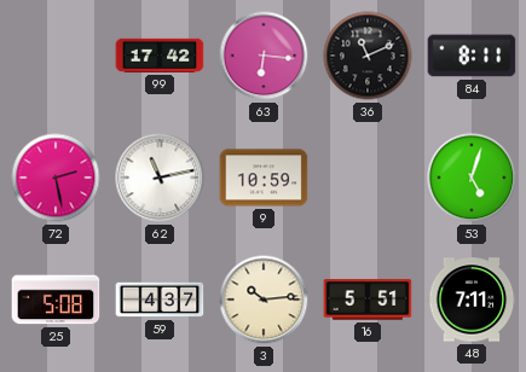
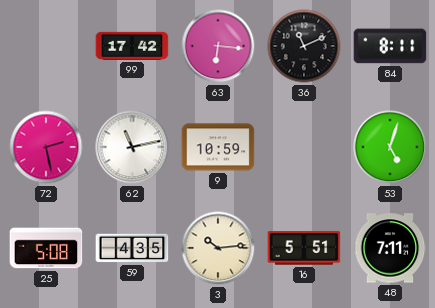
59: 4:37 -> 4:35
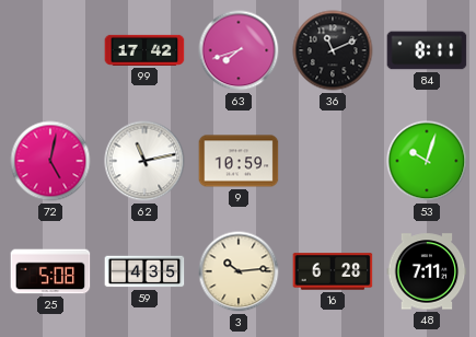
63: 6:16 -> 7:42
72: 2:28 -> 5:02
53: 5:03 -> 10:03
16: 5:51 -> 6:28
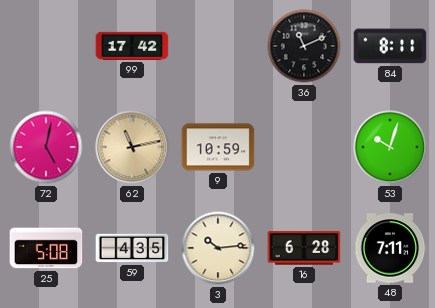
63: 7:42 -> none
62 dial: white -> champagne
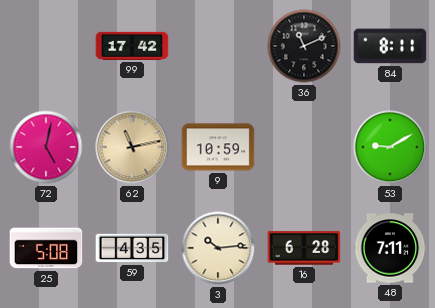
53: 10:03 -> 9:10
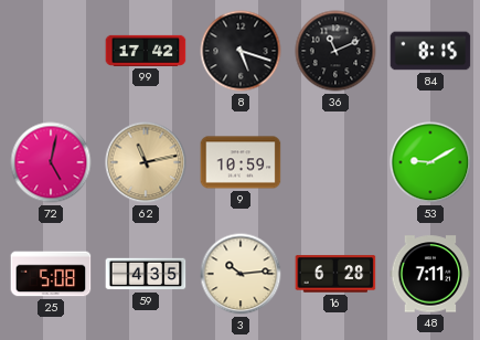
8: none -> 5:18
84: 8:11 -> 8:15
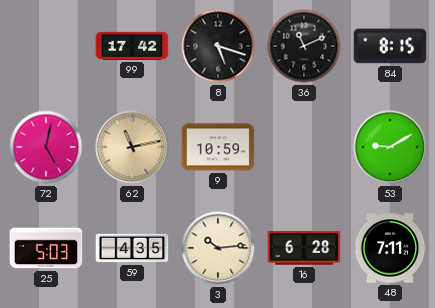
25: 5:08 -> 5:03
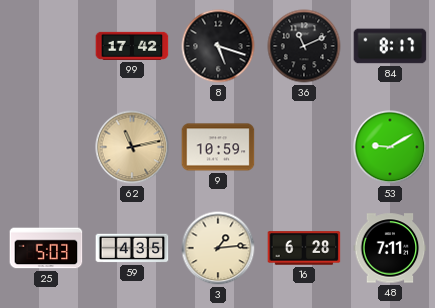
84: 8:15 -> 8:17
72: 5:02 -> none
3: 10:14 -> 1:14
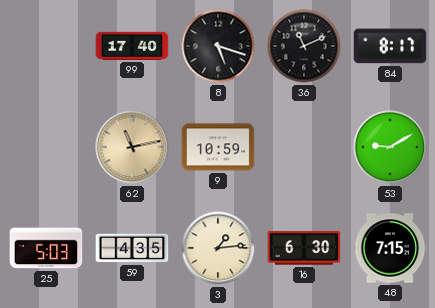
99: 17:42 -> 17:40
16: 6:28 -> 6:30
48: 7:11 -> 7:15
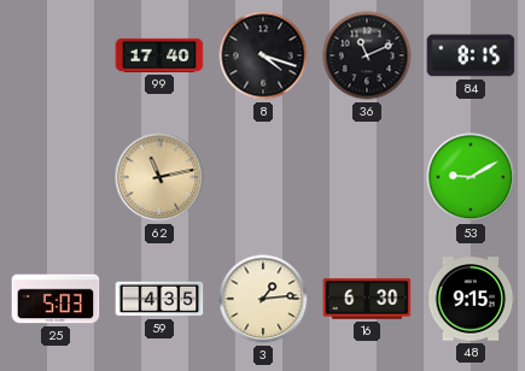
8: 5:18 -> 4:18
84: 8:17 -> 8:15
9: 10:59 -> none
48: 7:15 -> 9:15
